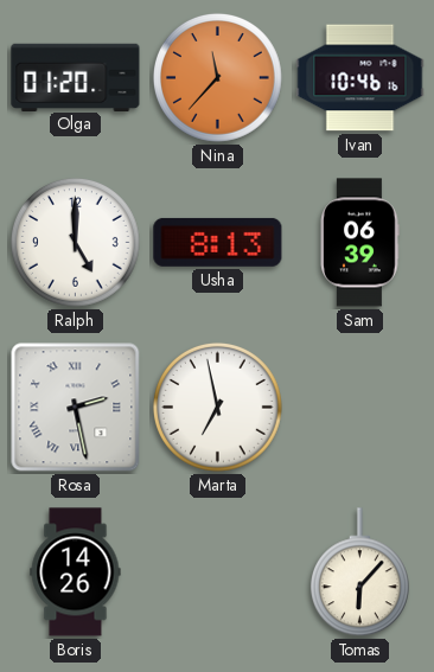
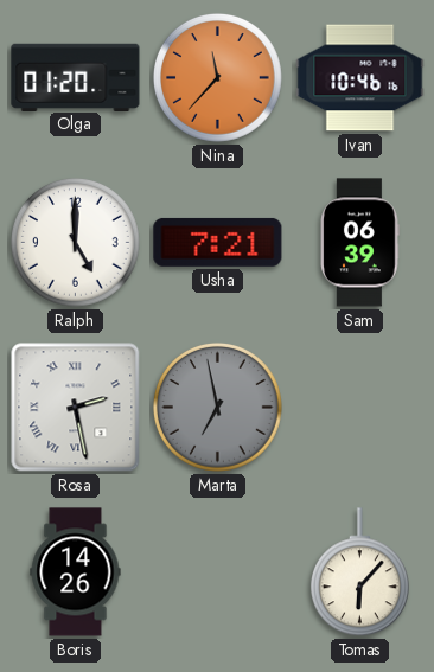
Usha: 8:13 -> 7:21
Marta dial: white -> grey
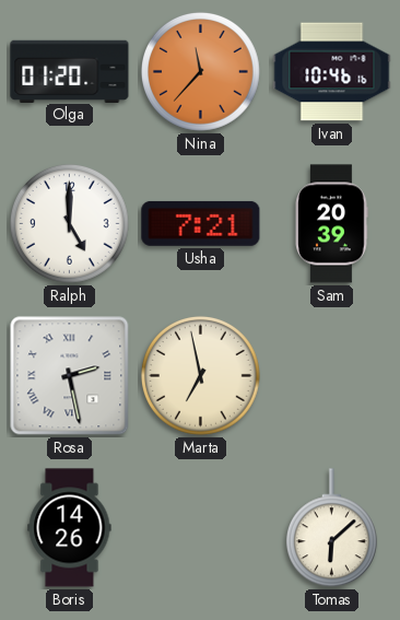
Sam: 06:39 -> 20:39
Marta dial: grey -> cream
Tomas: 6:07 -> 6:08
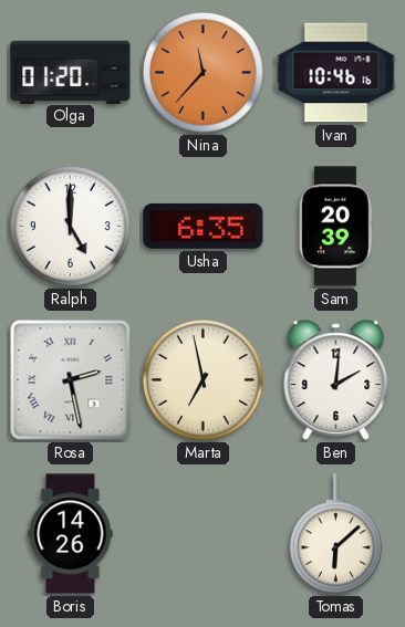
Usha: 7:21 -> 6:35
Ben: none -> 2:01
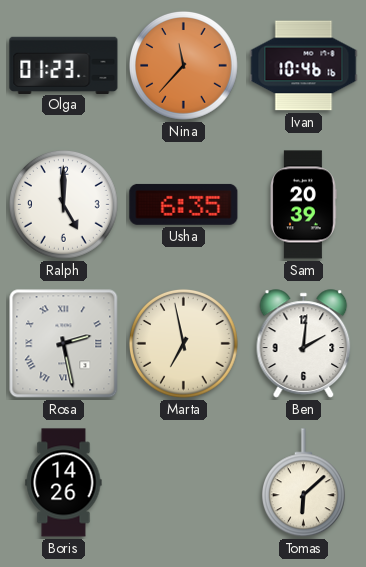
Olga: 01:20 -> 01:23
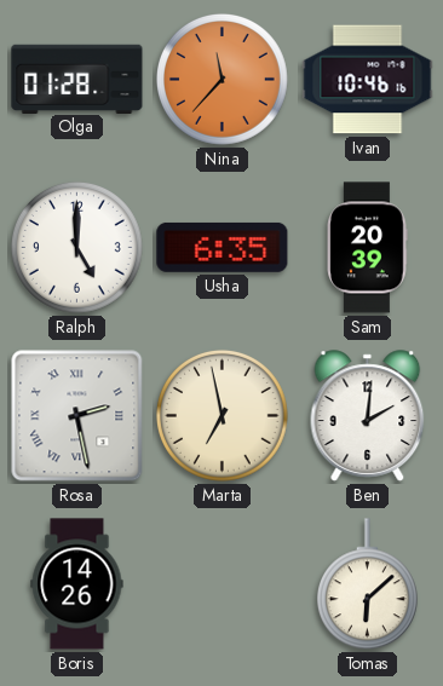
Olga: 01:23 -> 01:28
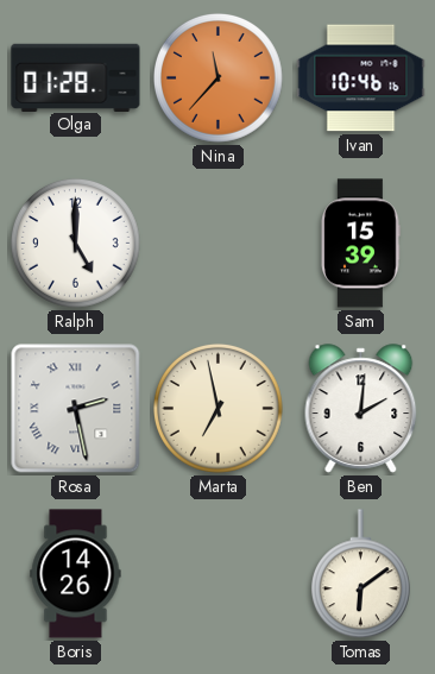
Usha: 6:35 -> none
Sam: 20:39 -> 15:39
Tomas: 6:08 -> 6:09
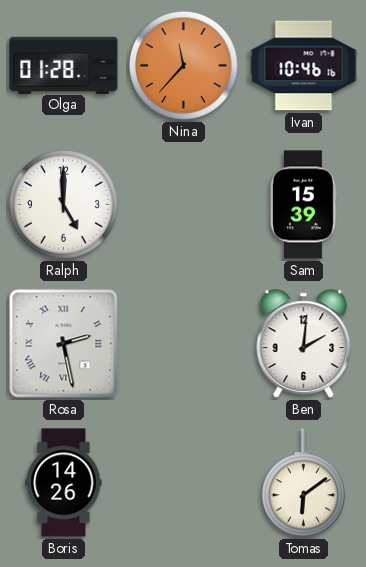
Marta: 6:58 -> none
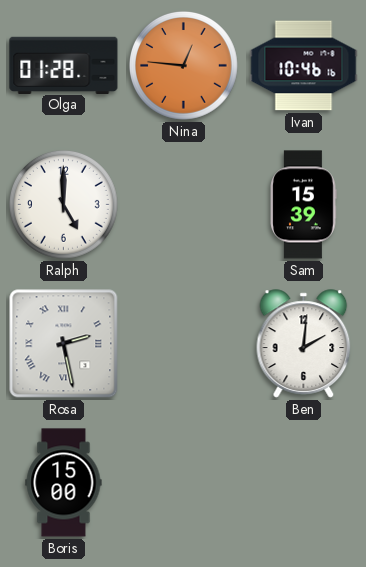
Nina: 11:37 -> 12:46
Boris: 14:26 -> 15:00
Tomas: 6:09 -> none
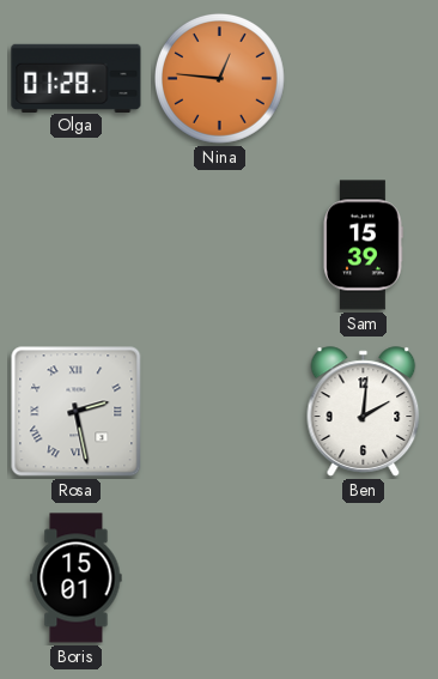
Ivan: 10:46 -> none
Ralph: 5:00 -> none
Boris: 15:00 -> 15:01
